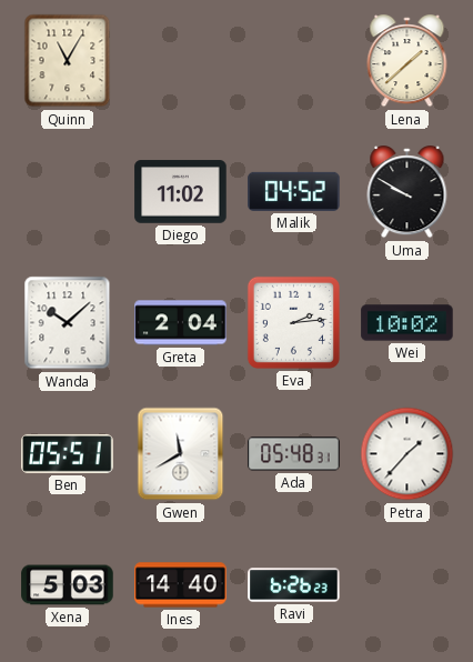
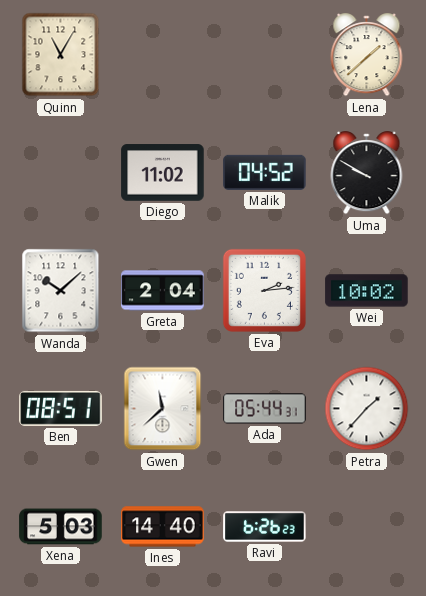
Ben: 05:51 -> 08:51
Gwen: 11:40 -> 11:38
Ada: 05:48 -> 05:44
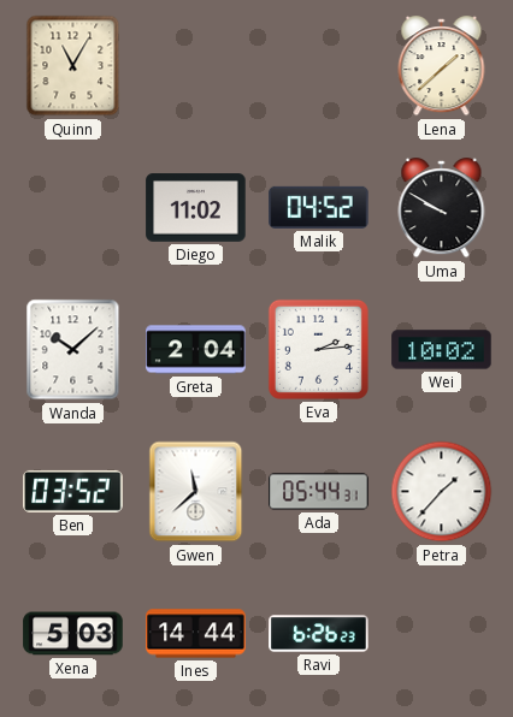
Ben: 08:51 -> 03:52
Ines: 14:40 -> 14:44
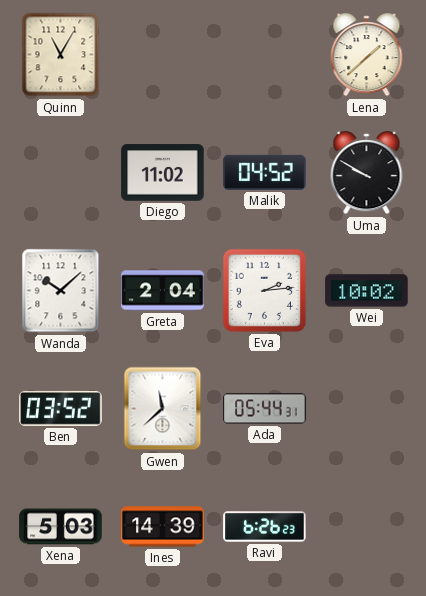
Petra: 1:37 -> none
Ines: 14:44 -> 14:39
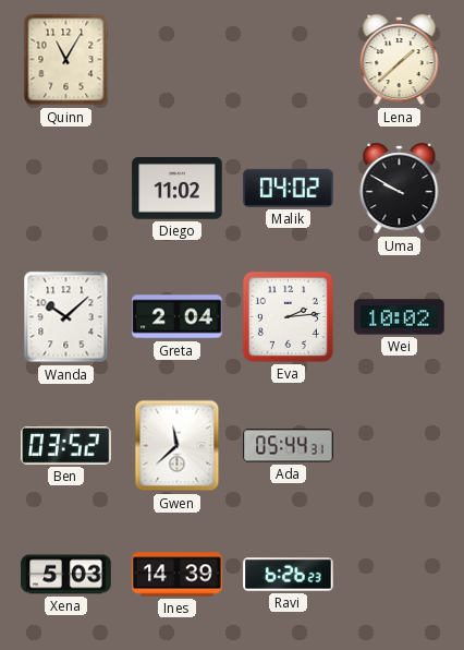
Malik: 04:52 -> 04:02
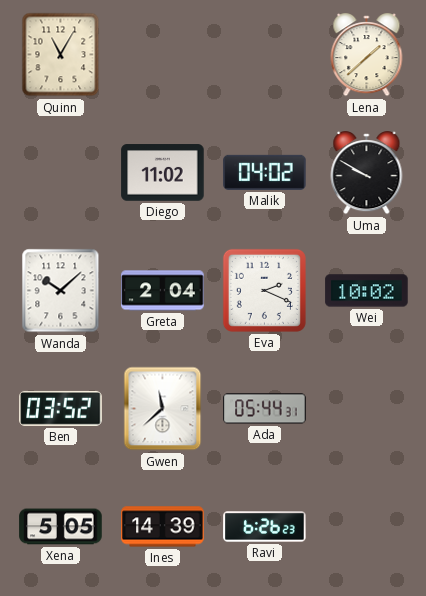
Eva: 2:14 -> 2:19
Xena: 5:03 -> 5:05
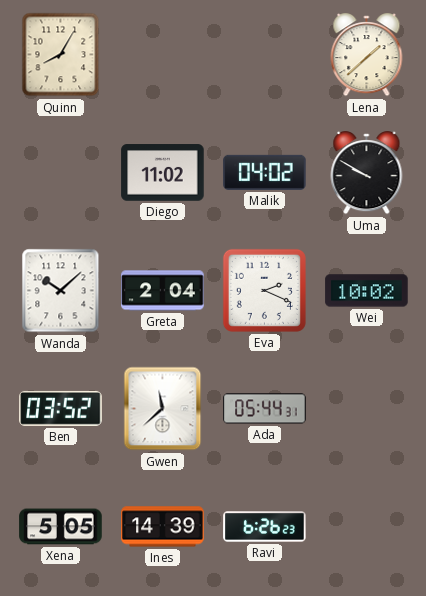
Quinn: 11:05 -> 8:05
